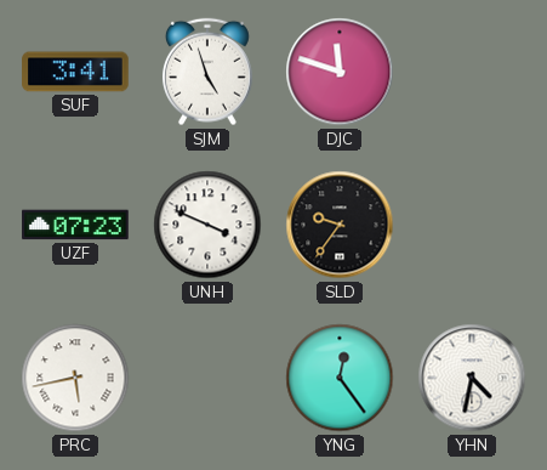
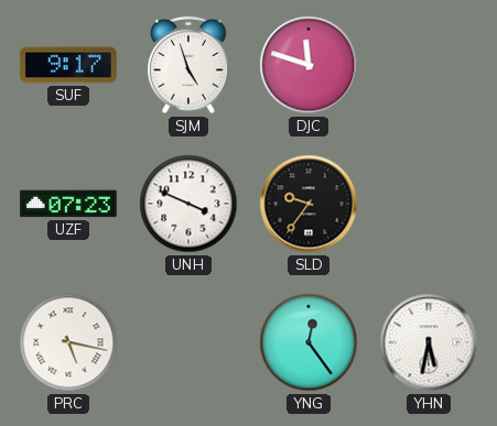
SUF: 3:41 -> 9:17
PRC: 5:43 -> 5:17
YHN: 4:32 -> 5:32
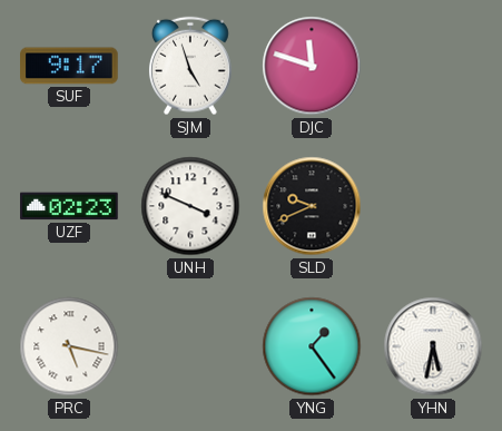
UZF: 07:23 -> 02:23
SLD: 9:36 -> 9:41
YNG: 12:24 -> 1:24
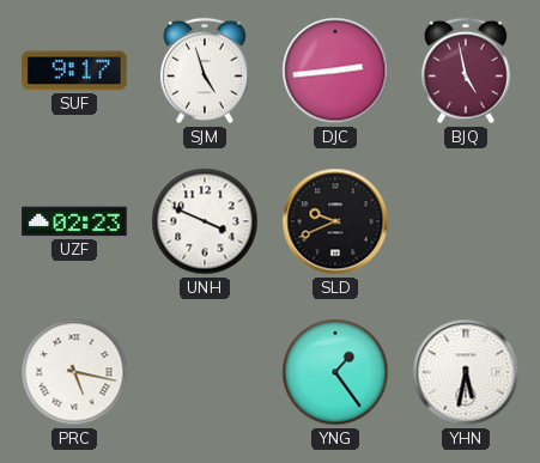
DJC: 11:48 -> 2:44
BJQ: none -> 4:58
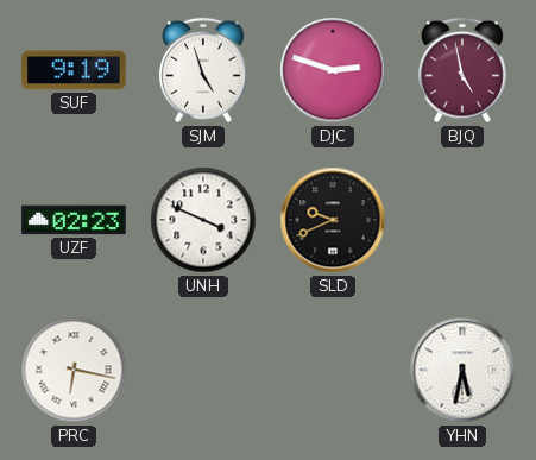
SUF: 9:17 -> 9:19
DJC: 2:44 -> 2:48
PRC: 5:17 -> 6:17
YNG: 1:24 -> none
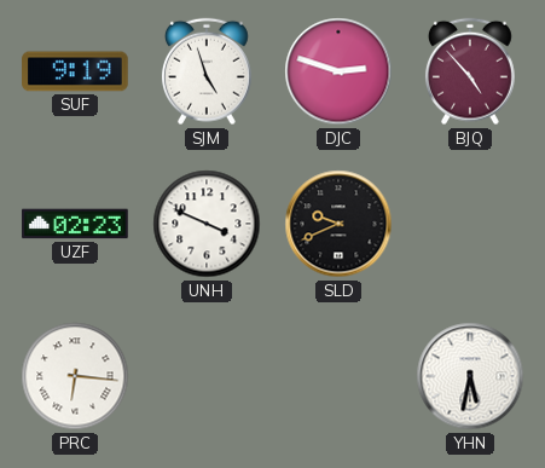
BJQ: 4:58 -> 4:53
PRC: 6:17 -> 6:16
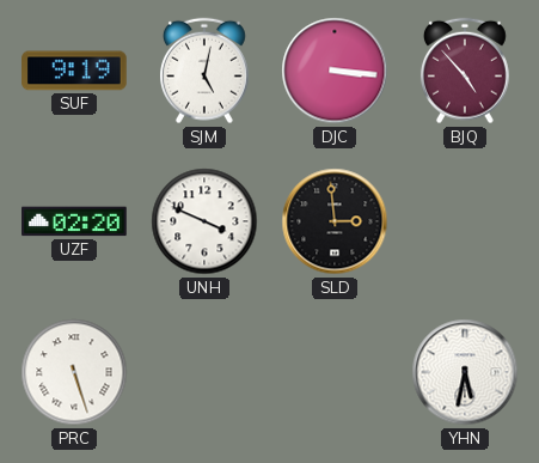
SJM: 4:57 -> 5:02
DJC: 2:48 -> 3:16
UZF: 02:23 -> 02:20
SLD: 9:41 -> 2:59
PRC: 6:16 -> 5:27
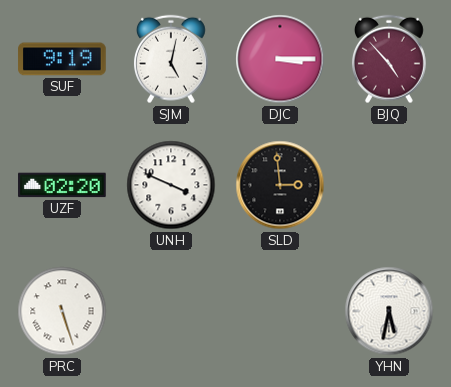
DJC: 3:16 -> 3:15
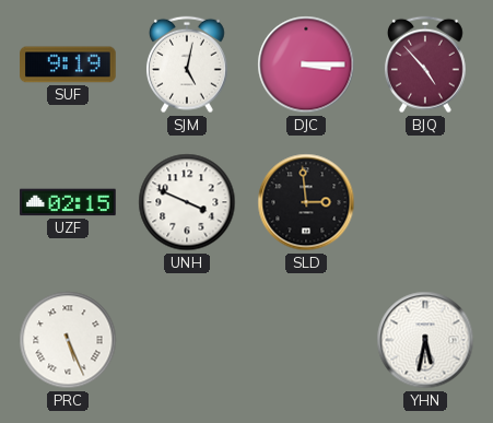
UZF: 02:20 -> 02:15
PRC: 5:27 -> 5:26
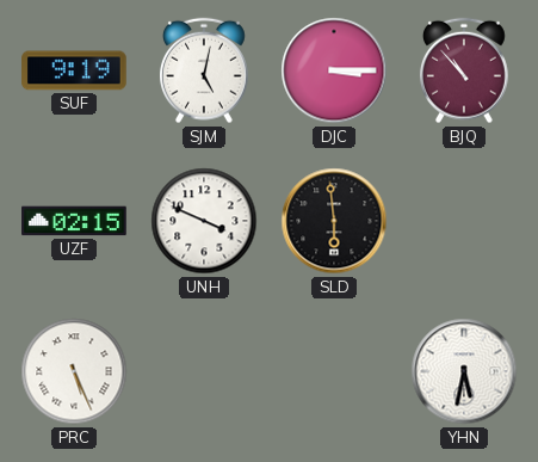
BJQ: 4:53 -> 10:53
SLD: 2:59 -> 5:59
